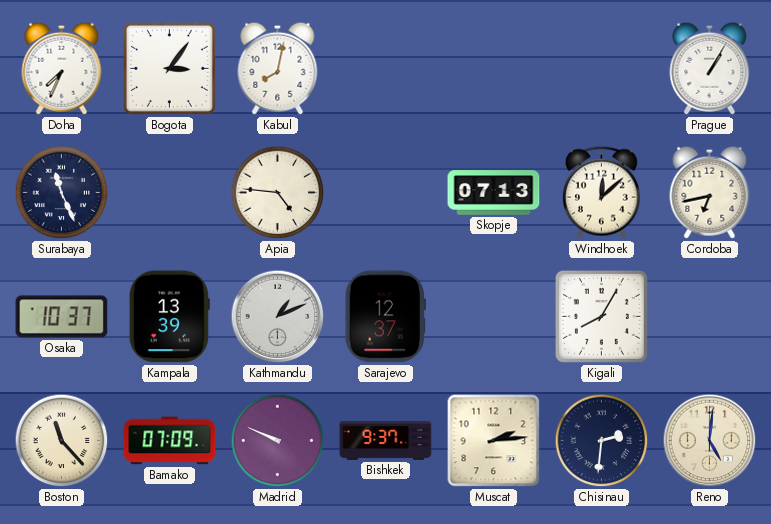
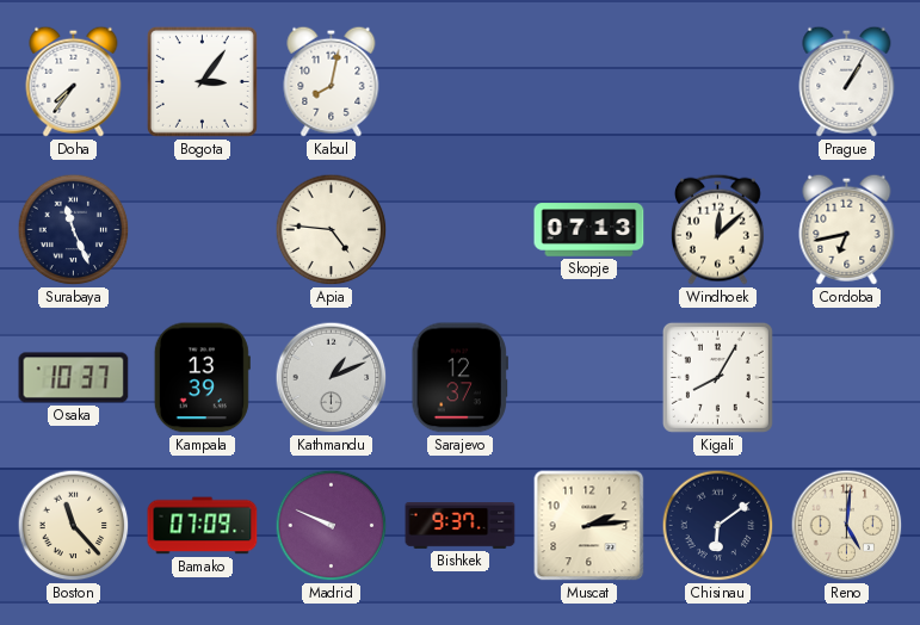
Doha: 7:34 -> 7:36
Chisinau: 2:31 -> 6:09
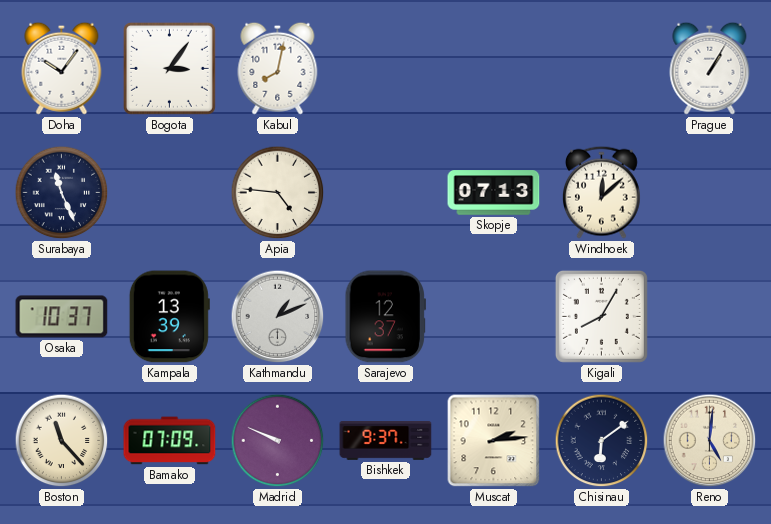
Doha: 7:36 -> 10:06
Cordoba: 6:43 -> none
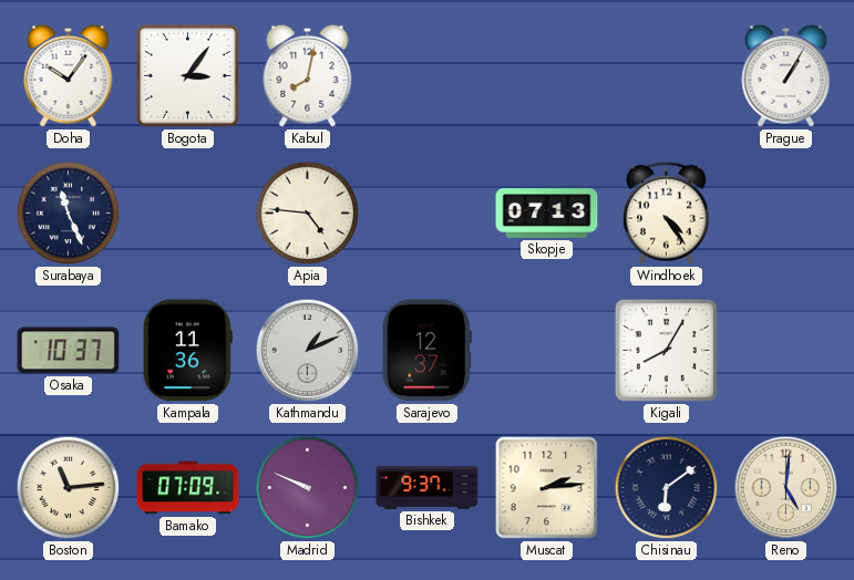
Windhoek: 12:08 -> 4:24
Kampala: 13:39 -> 11:36
Boston: 11:23 -> 11:14
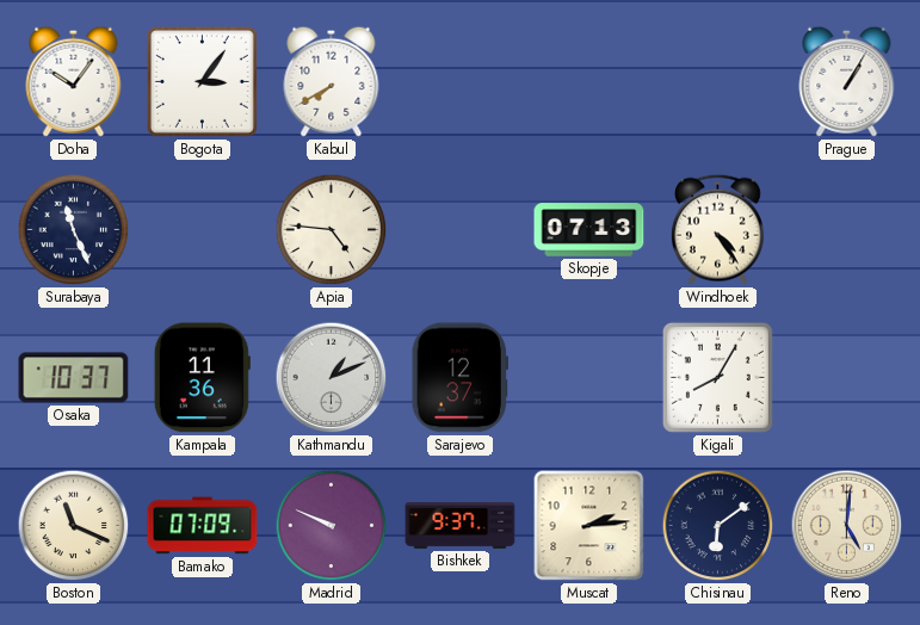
Kabul: 8:02 -> 7:40
Boston: 11:14 -> 11:19
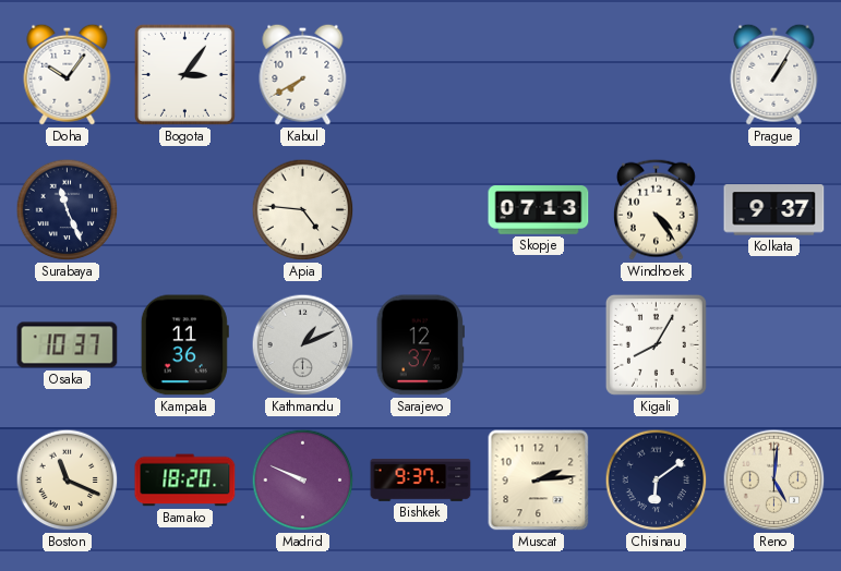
Kolkata: none -> 9:37
Bamako: 07:09 -> 18:20
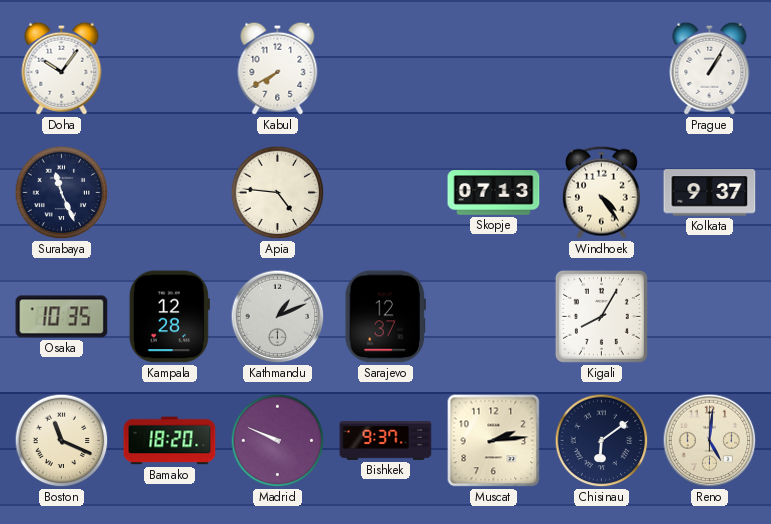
Bogota: 3:06 -> none
Osaka: 10:37 -> 10:35
Kampala: 11:36 -> 12:28
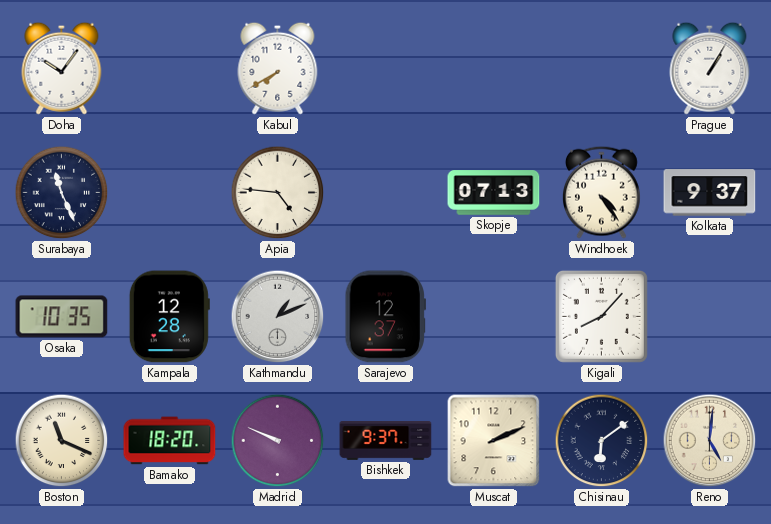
Kigali: 8:05 -> 8:07
Muscat: 2:14 -> 2:11
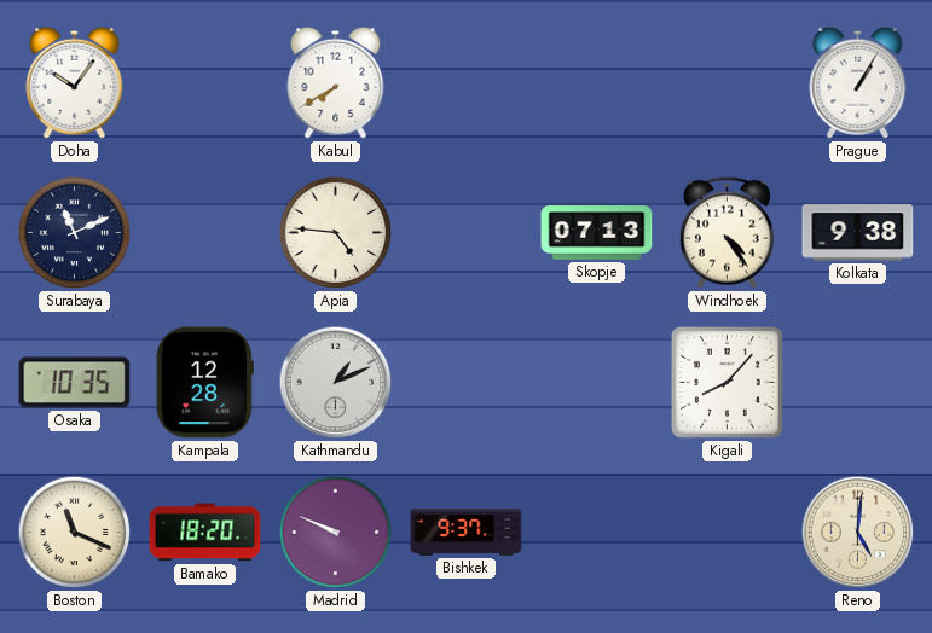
Surabaya: 11:26 -> 11:11
Kolkata: 9:37 -> 9:38
Sarajevo: 12:37 -> none
Muscat: 2:11 -> none
Chisinau: 6:09 -> none
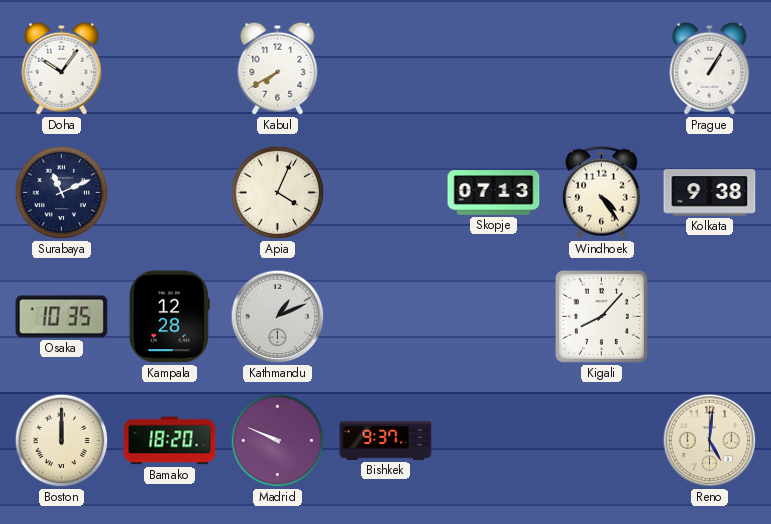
Apia: 4:46 -> 4:04
Boston: 11:19 -> 12:00
